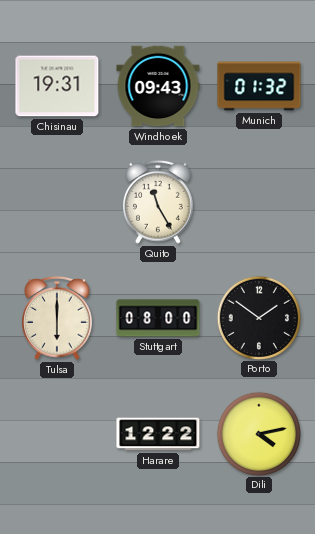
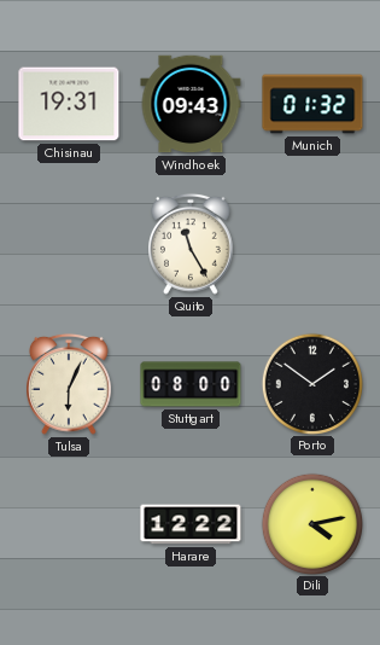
Tulsa: 6:00 -> 6:04
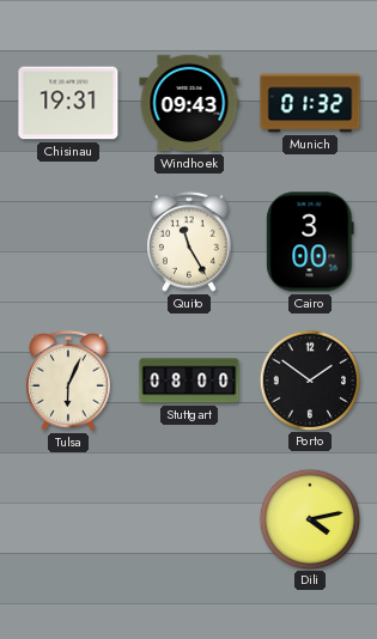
Cairo: none -> 3:00
Harare: 12:22 -> none
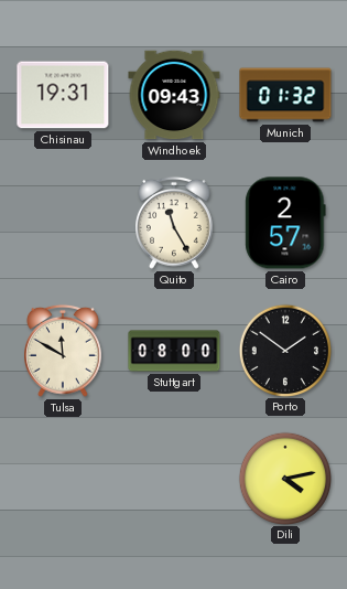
Cairo: 3:00 -> 2:57
Tulsa: 6:04 -> 11:50
